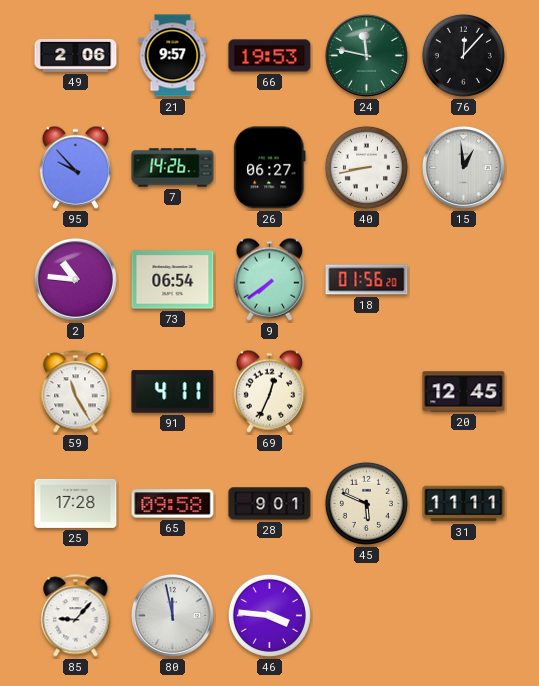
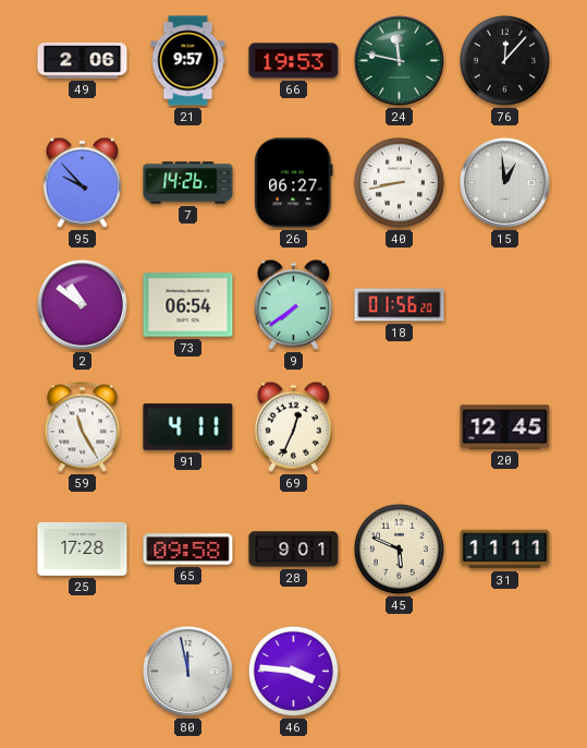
2: 10:46 -> 10:51
85: 9:07 -> none
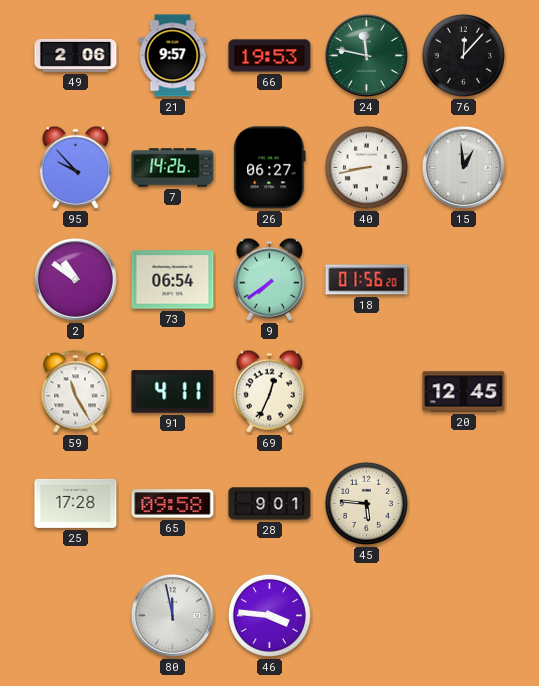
45: 5:49 -> 5:46
31: 11:11 -> none
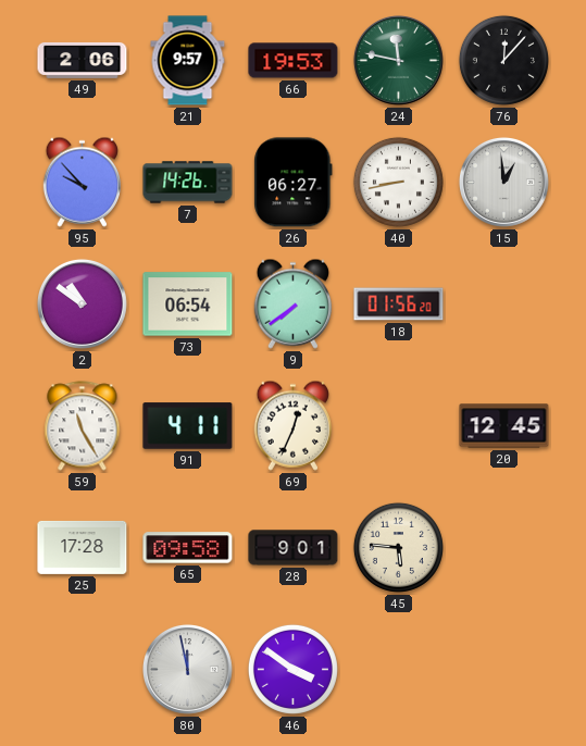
46: 3:46 -> 3:51
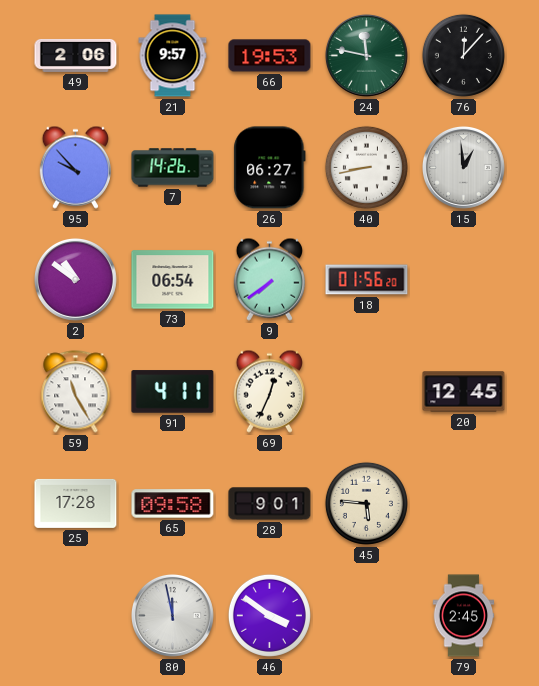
79: none -> 2:45
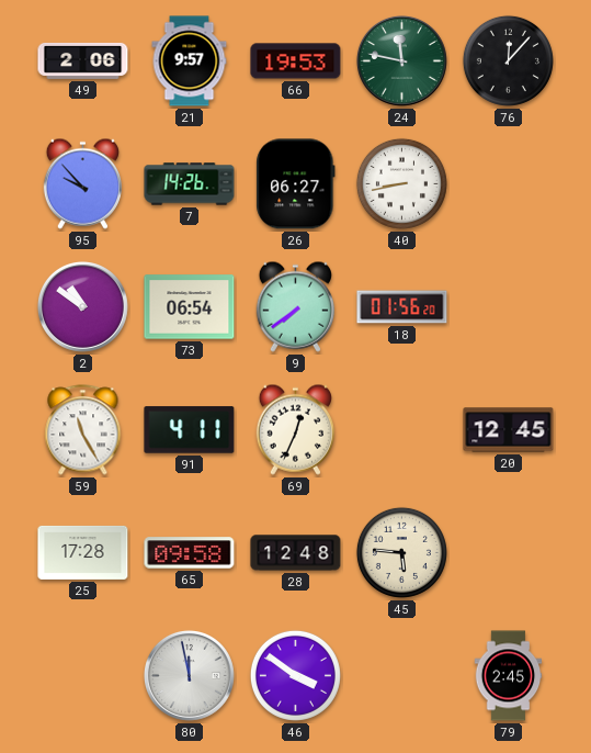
15: 12:59 -> none
28: 9:01 -> 12:48
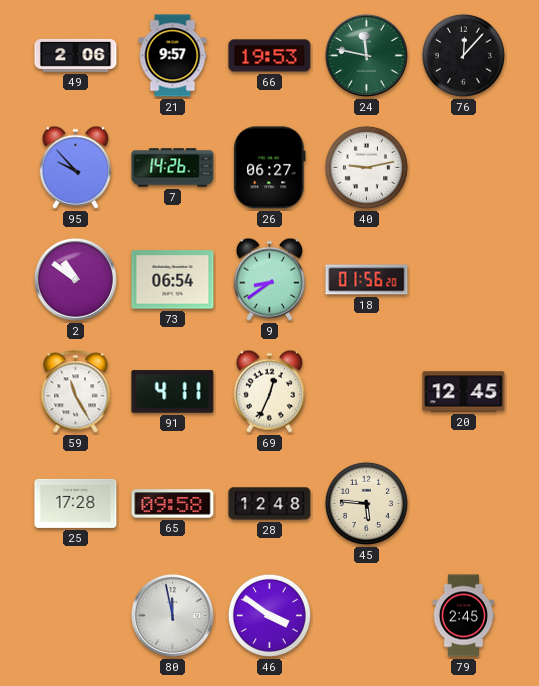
40: 8:43 -> 9:13
9: 7:39 -> 8:39
